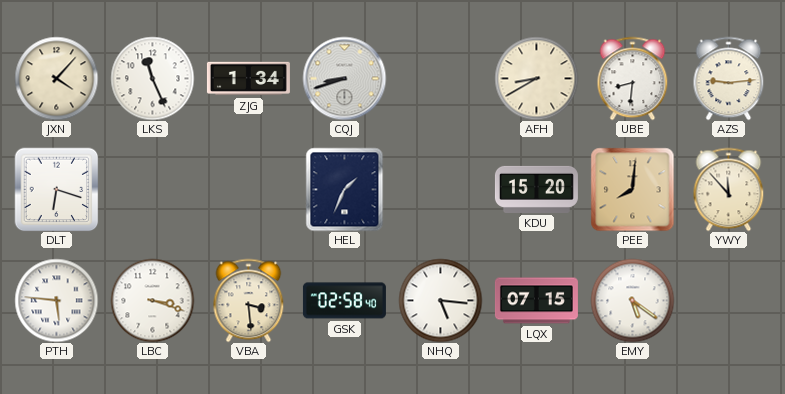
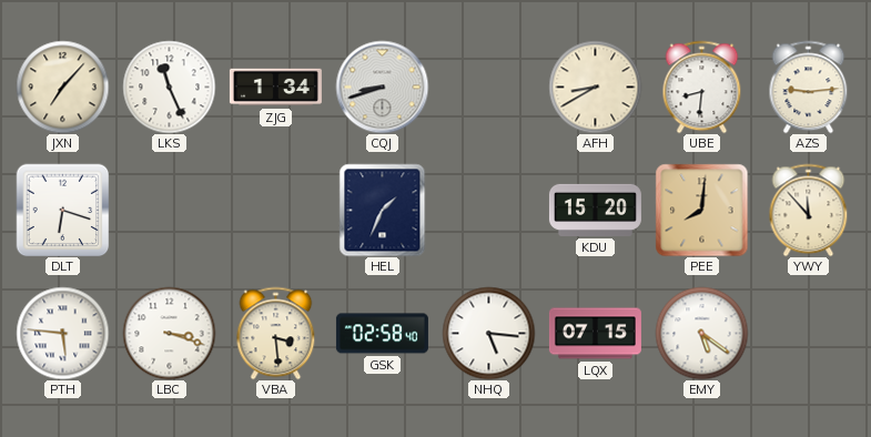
JXN: 4:07 -> 7:07
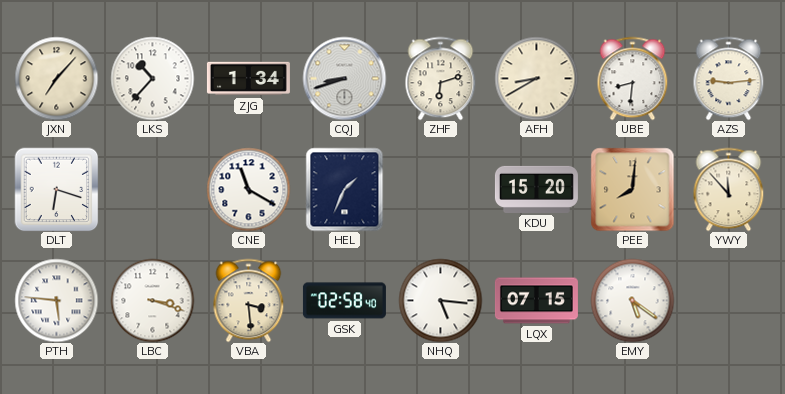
LKS: 11:26 -> 10:37
ZHF: none -> 6:12
CNE: none -> 11:20
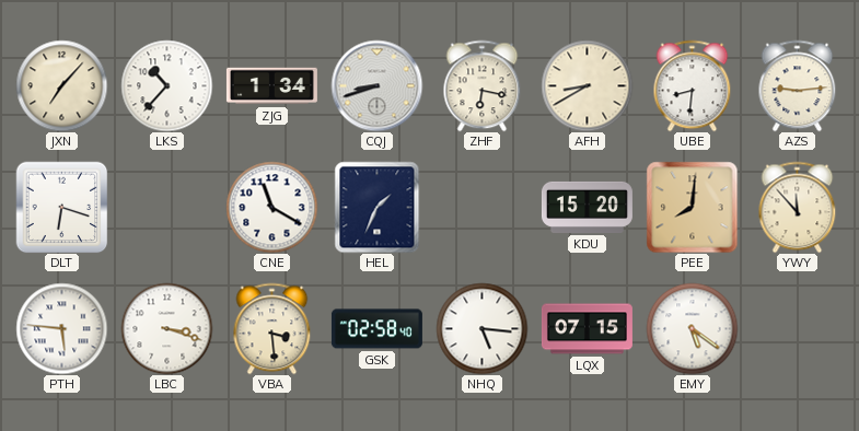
ZHF: 6:12 -> 6:17
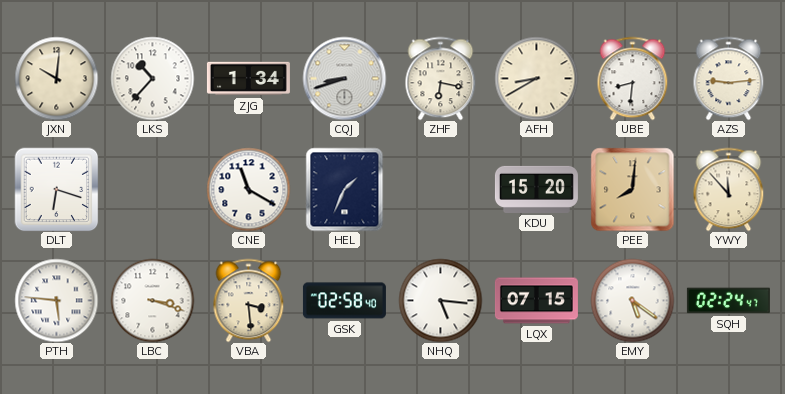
JXN: 7:07 -> 10:01
SQH: none -> 02:24
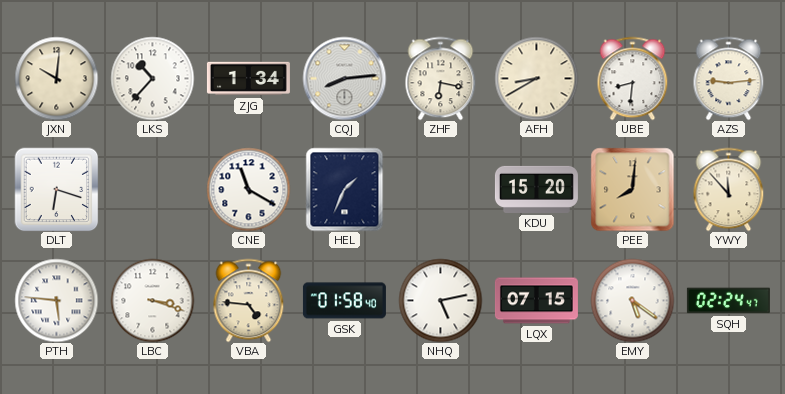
CQJ: 8:42 -> 8:14
VBA: 3:29 -> 4:46
GSK: 02:58 -> 01:58
NHQ: 5:16 -> 5:13
